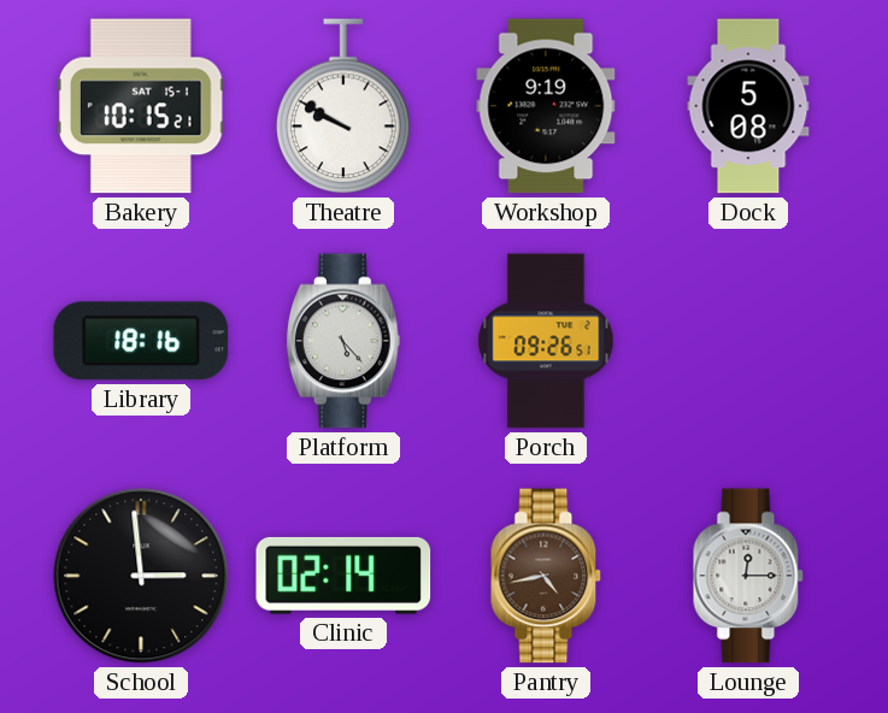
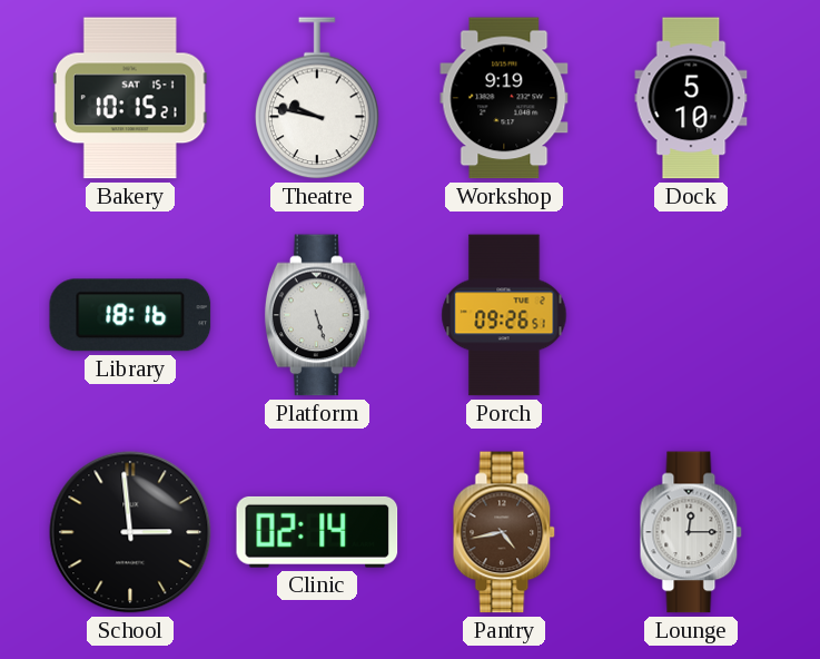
Theatre: 9:50 -> 9:47
Dock: 5:08 -> 5:10
Platform: 5:23 -> 5:27
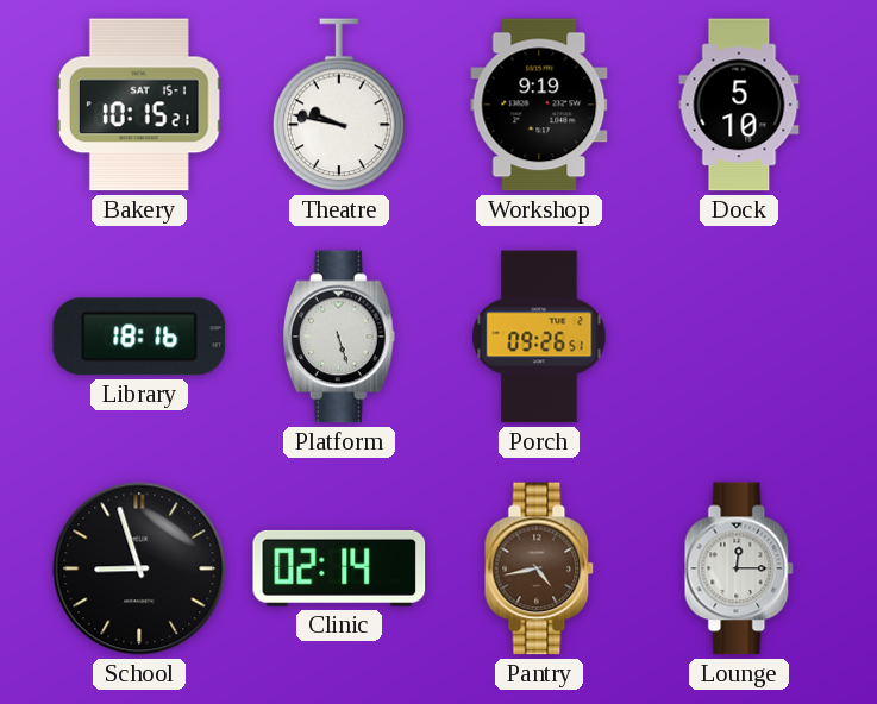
School: 2:59 -> 8:57
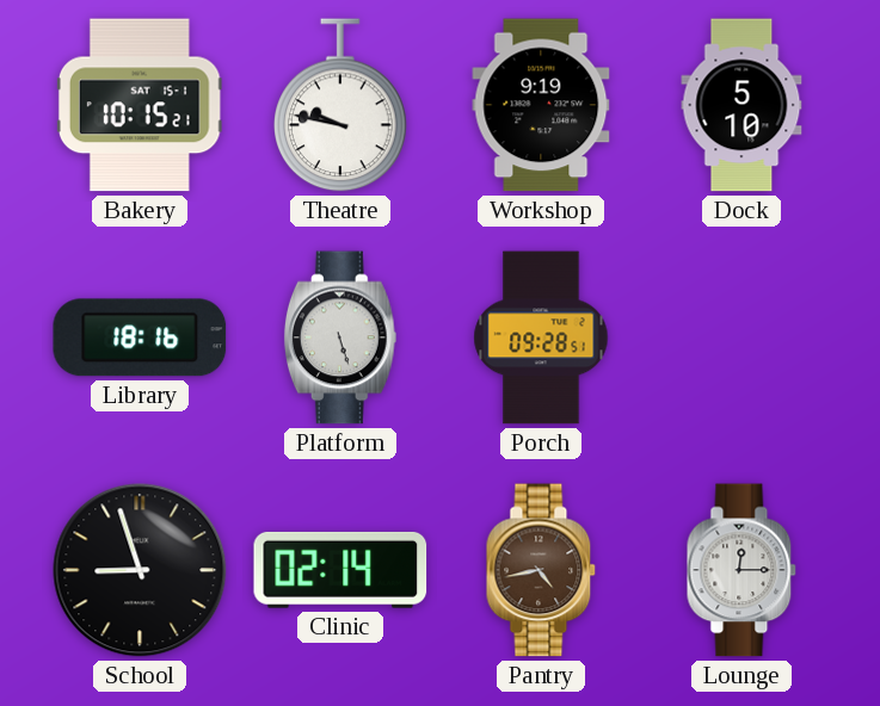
Porch: 09:26 -> 09:28
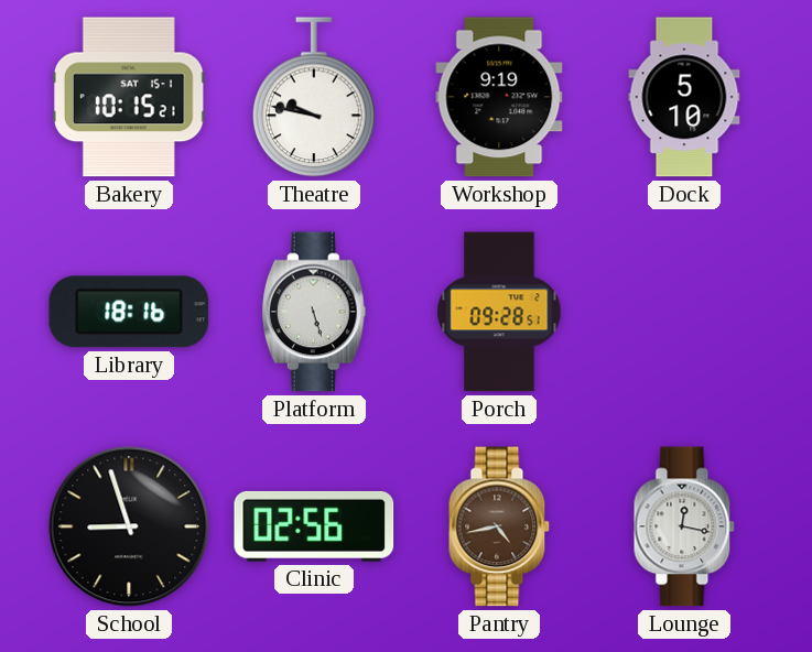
Clinic: 02:14 -> 02:56
Lounge: 12:15 -> 12:17
